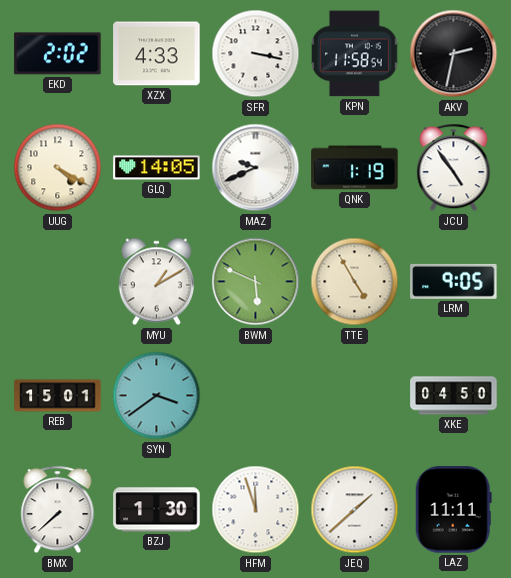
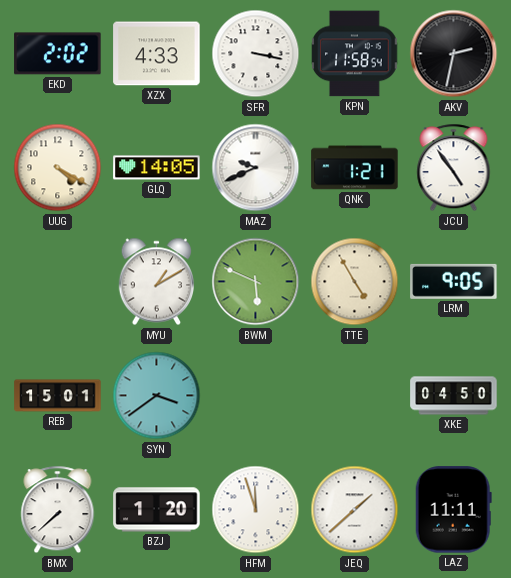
QNK: 1:19 -> 1:21
BZJ: 1:30 -> 1:20
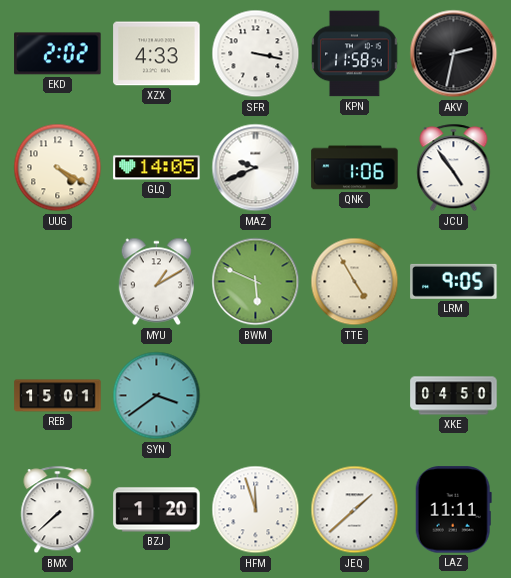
QNK: 1:21 -> 1:06
